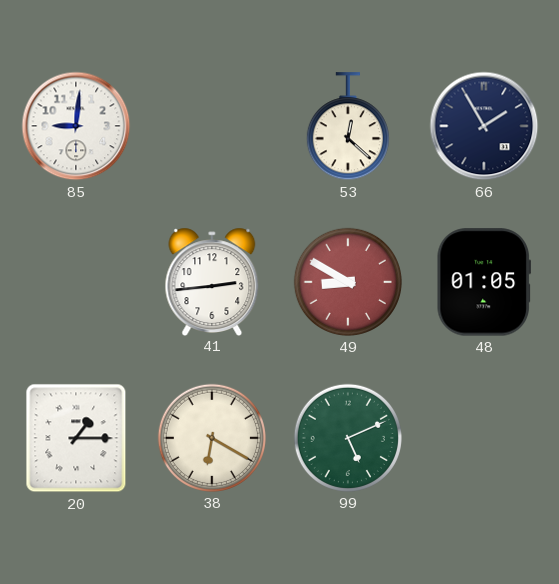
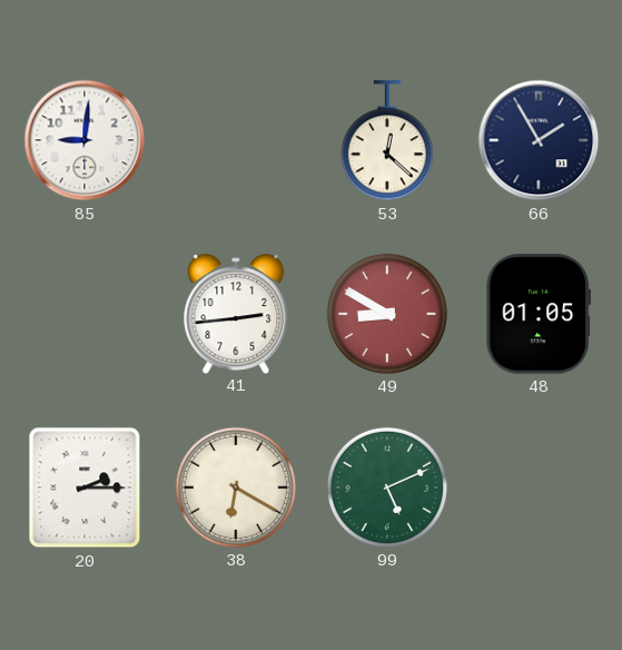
20: 1:15 -> 2:15
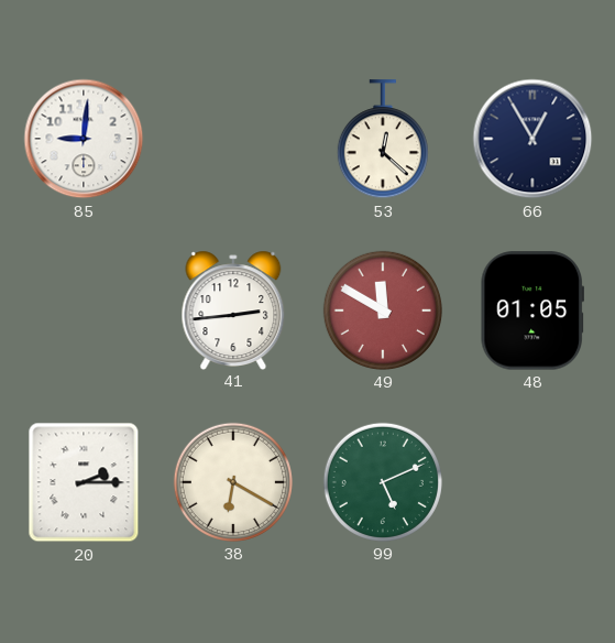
66: 1:55 -> 12:55
49: 8:50 -> 11:50
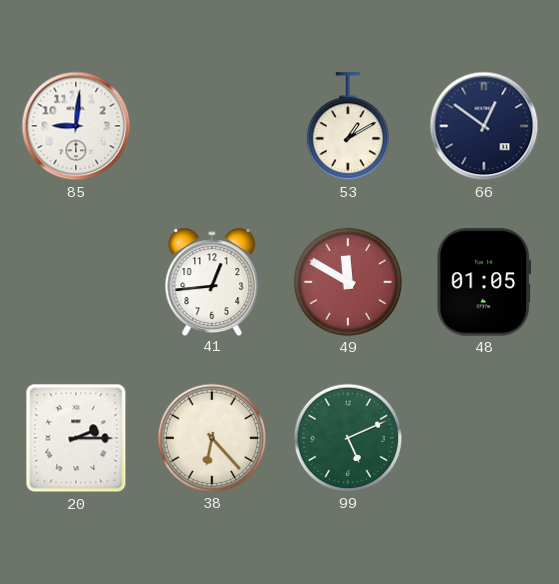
53: 12:22 -> 1:10
66: 12:55 -> 12:51
41: 2:44 -> 12:44
38: 6:20 -> 6:23
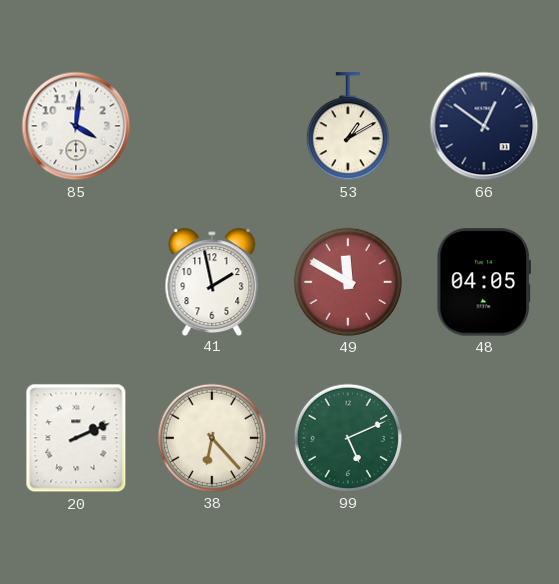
85: 9:01 -> 4:01
41: 12:44 -> 1:58
48: 01:05 -> 04:05
20: 2:15 -> 2:11
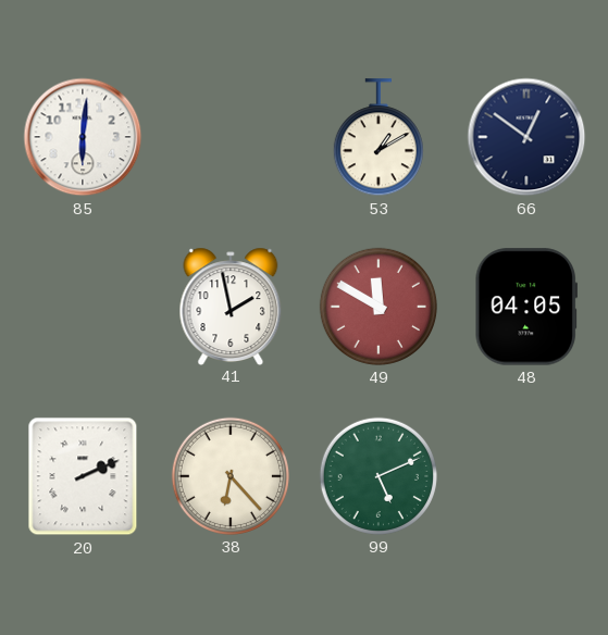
85: 4:01 -> 6:01
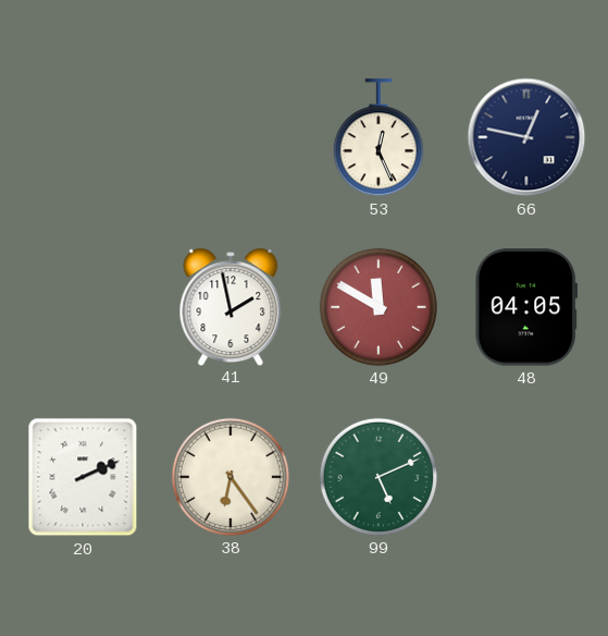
85: 6:01 -> none
53: 1:10 -> 12:26
66: 12:51 -> 12:47
38: 6:23 -> 6:24
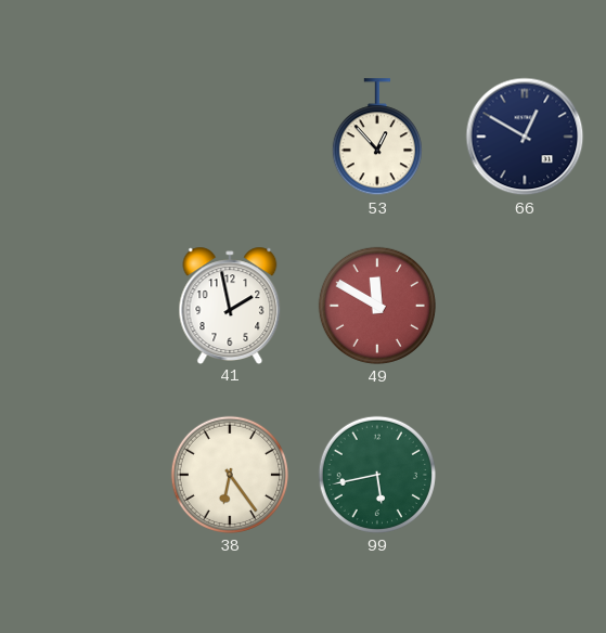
53: 12:26 -> 12:53
66: 12:47 -> 12:50
48: 04:05 -> none
20: 2:11 -> none
99: 5:11 -> 5:43
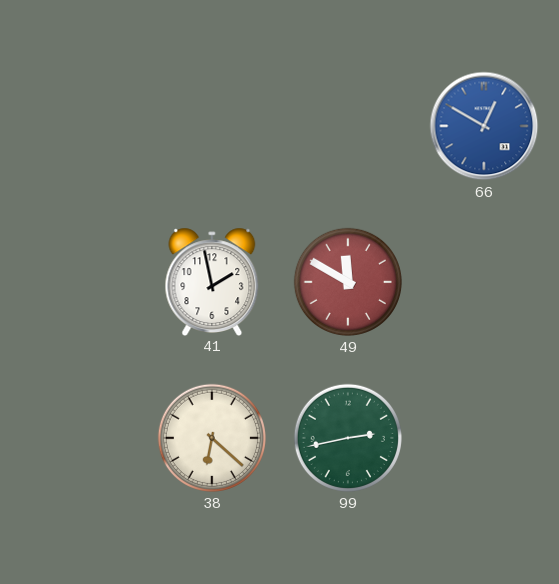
53: 12:53 -> none
66 dial: navy -> blue
38: 6:24 -> 6:22
99: 5:43 -> 2:43
